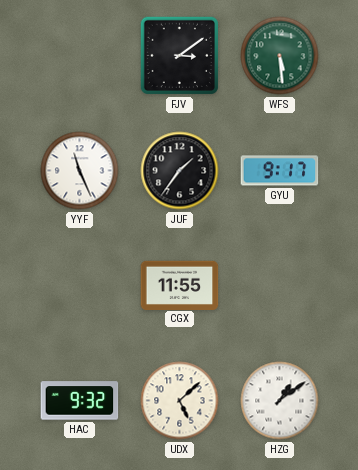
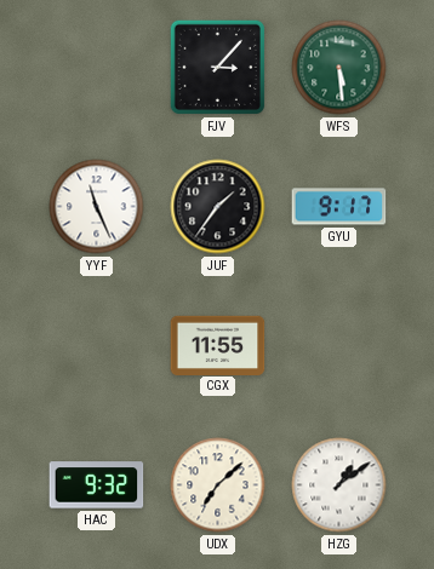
FJV: 3:09 -> 3:07
UDX: 5:08 -> 7:08
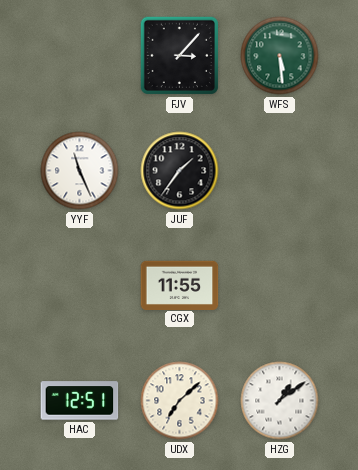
GYU: 9:17 -> none
HAC: 9:32 -> 12:51
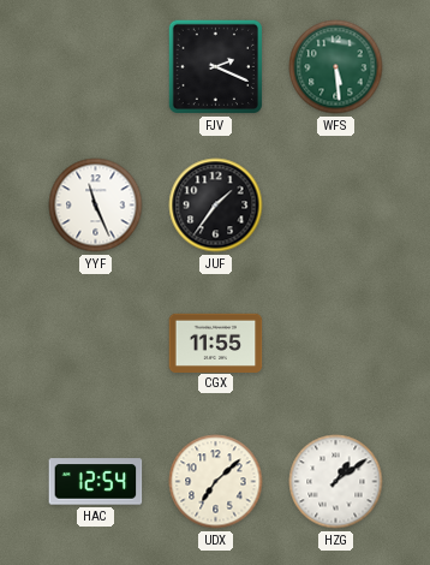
FJV: 3:07 -> 2:19
HAC: 12:51 -> 12:54
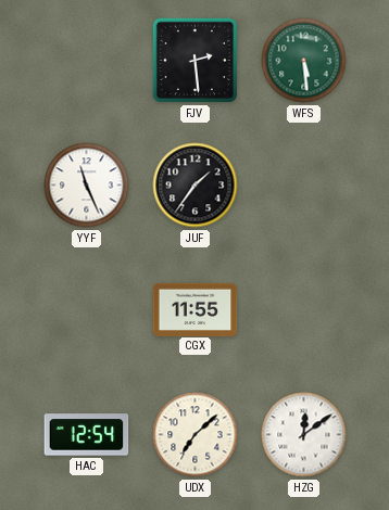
FJV: 2:19 -> 2:29
HZG: 1:09 -> 12:09
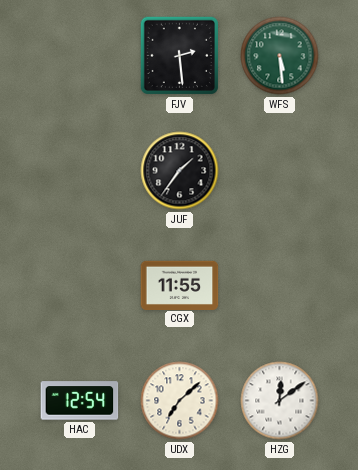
YYF: 11:26 -> none
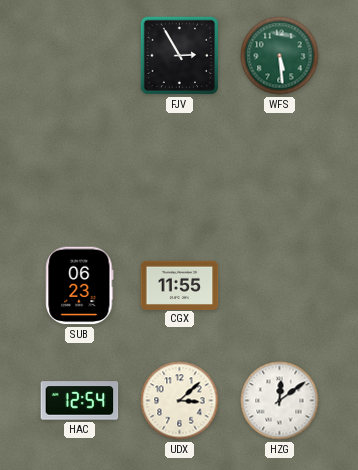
FJV: 2:29 -> 2:55
JUF: 1:36 -> none
SUB: none -> 06:23
UDX: 7:08 -> 3:08
